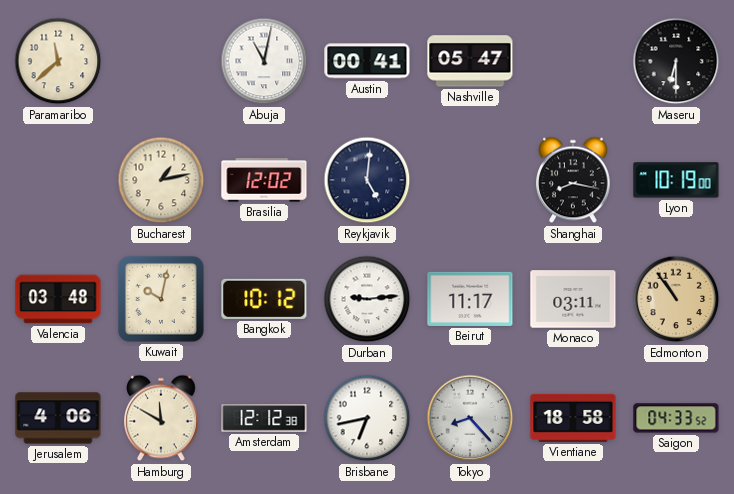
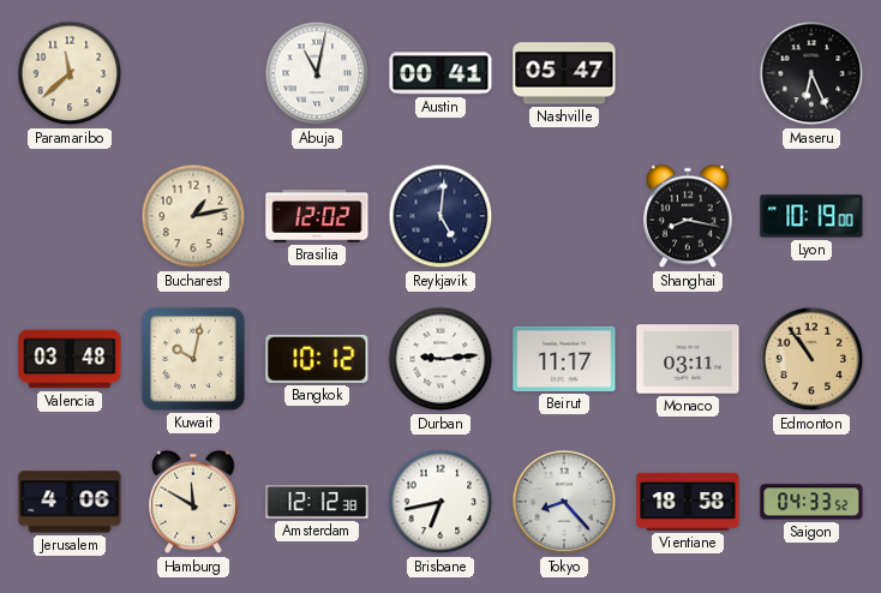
Maseru: 6:30 -> 6:26
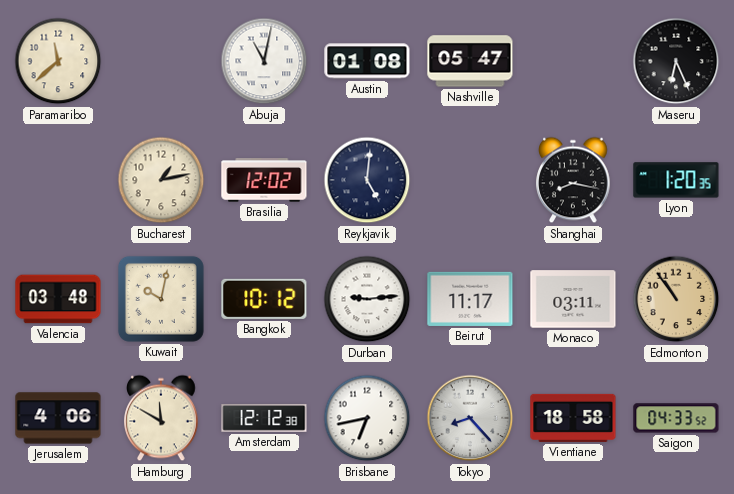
Austin: 00:41 -> 01:08
Lyon: 10:19 -> 1:20
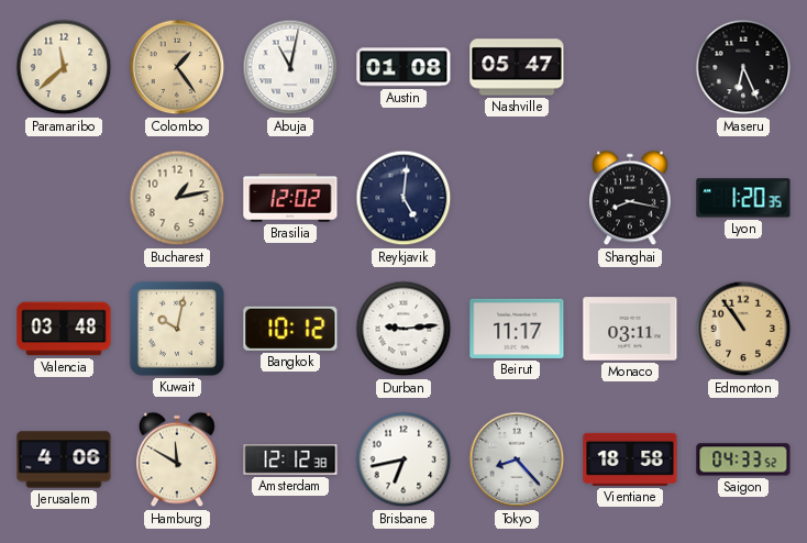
Colombo: none -> 1:24
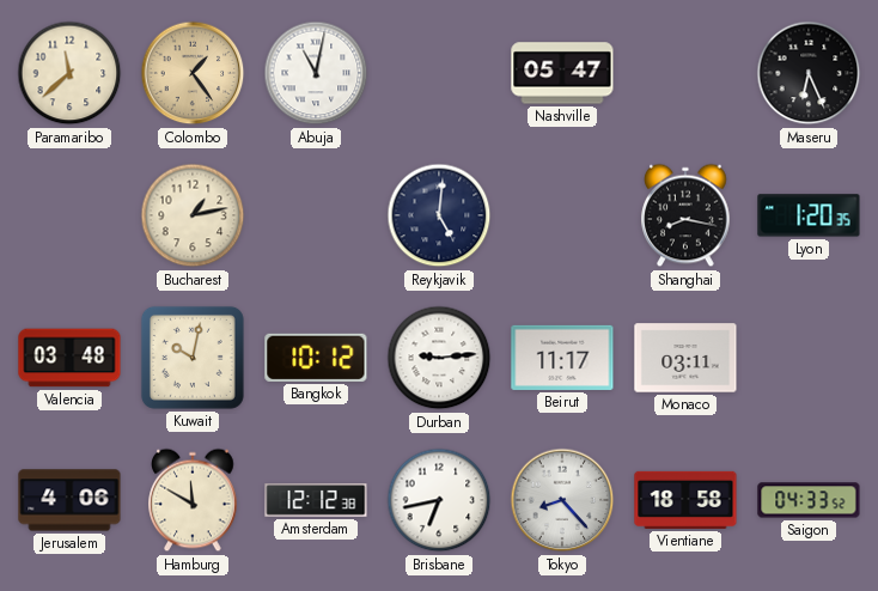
Austin: 01:08 -> none
Brasilia: 12:02 -> none
Edmonton: 10:54 -> none
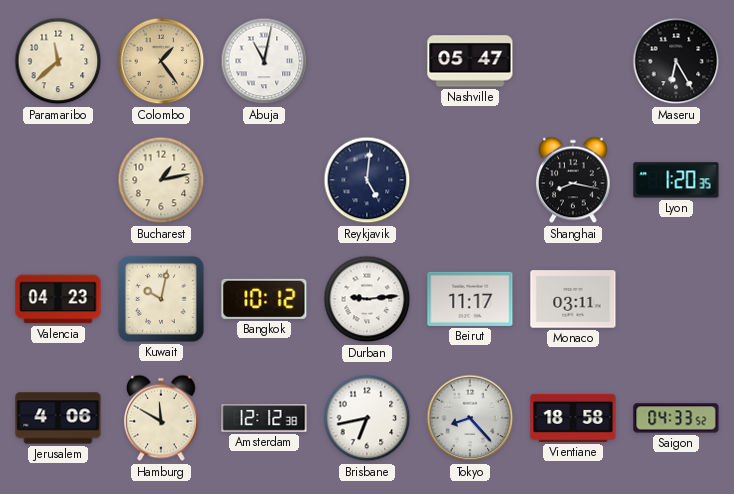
Maseru: 6:26 -> 6:25
Valencia: 03:48 -> 04:23
